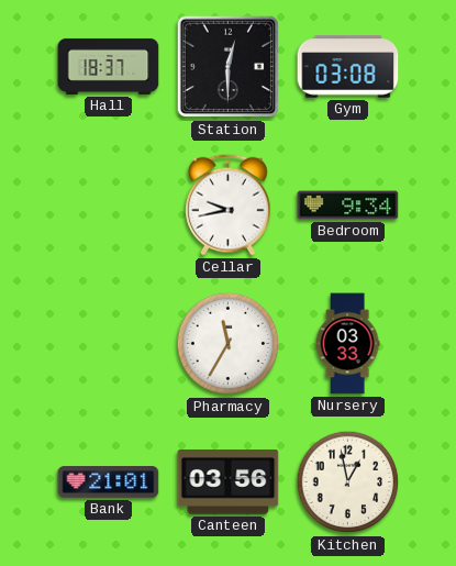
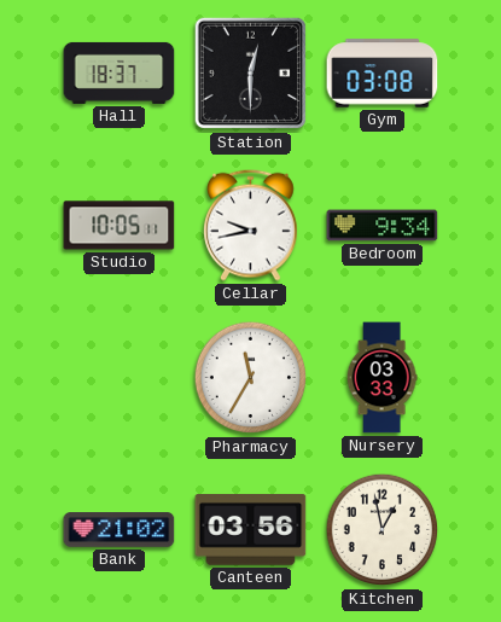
Studio: none -> 10:05
Bank: 21:01 -> 21:02
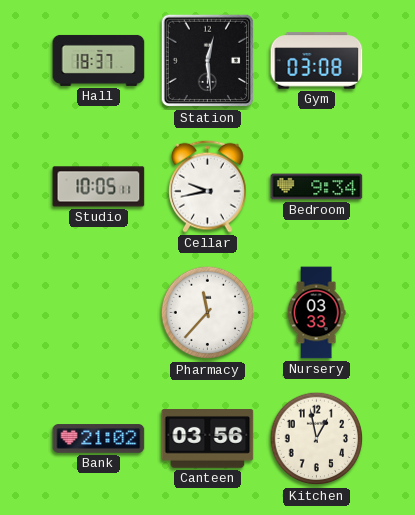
Station: 12:30 -> 12:29
Pharmacy: 11:35 -> 11:37
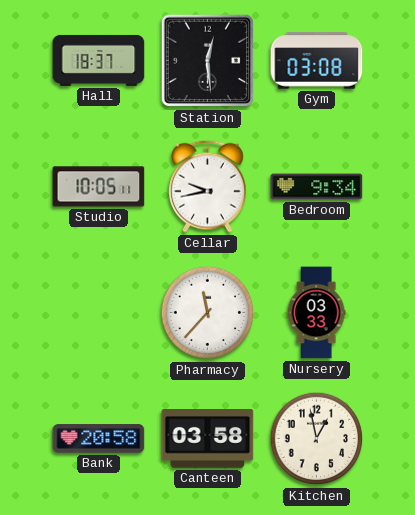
Bank: 21:02 -> 20:58
Canteen: 03:56 -> 03:58
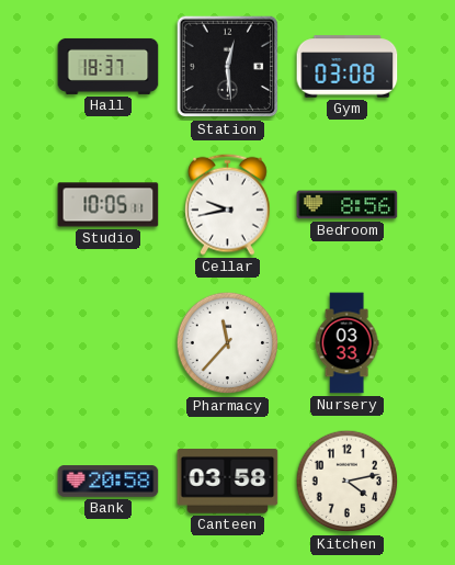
Bedroom: 9:34 -> 8:56
Kitchen: 12:58 -> 4:13
